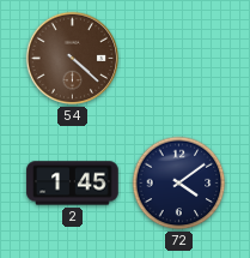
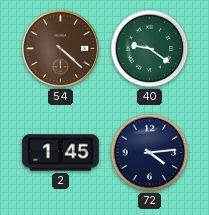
40: none -> 9:21
72: 4:09 -> 4:14
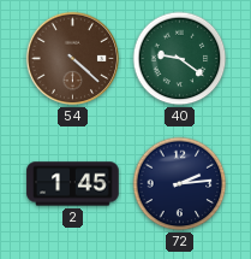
72: 4:14 -> 2:14
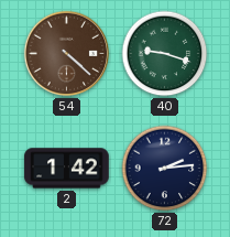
40: 9:21 -> 9:18
2: 1:45 -> 1:42
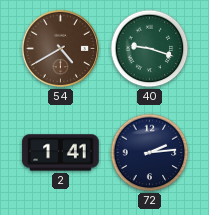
54: 4:22 -> 4:40
2: 1:42 -> 1:41
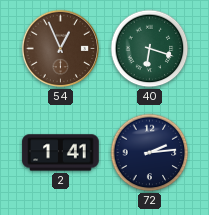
54: 4:40 -> 12:56
40: 9:18 -> 6:18
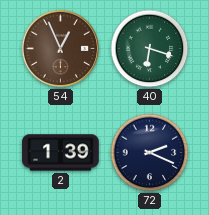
2: 1:41 -> 1:39
72: 2:14 -> 2:19
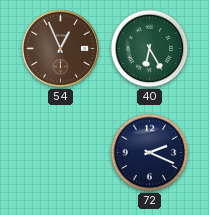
40: 6:18 -> 6:25
2: 1:39 -> none
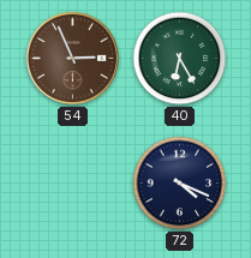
54: 12:56 -> 2:56
72: 2:19 -> 4:19
